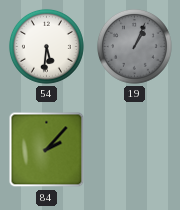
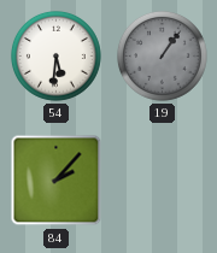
19: 1:04 -> 1:06
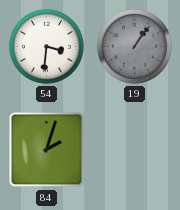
54: 5:31 -> 3:31
84: 2:07 -> 2:03
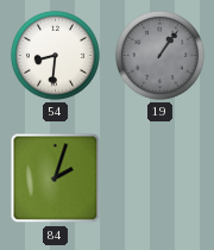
54: 3:31 -> 8:31
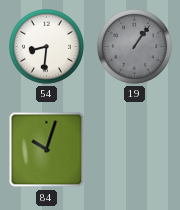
84: 2:03 -> 10:03
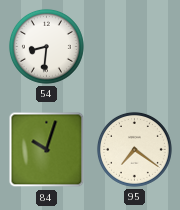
19: 1:06 -> none
95: none -> 7:21
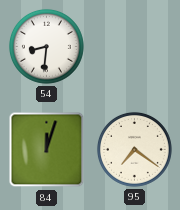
84: 10:03 -> 12:03
